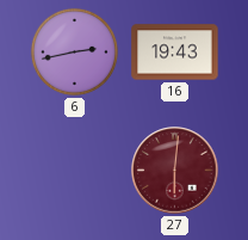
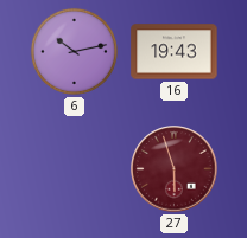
6: 2:43 -> 10:13
27: 6:01 -> 5:57
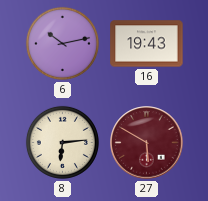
8: none -> 6:14
27: 5:57 -> 5:50
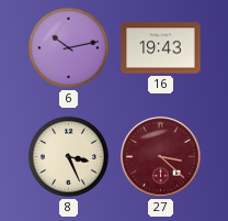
8: 6:14 -> 3:26
27: 5:50 -> 3:22
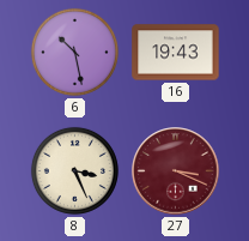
6: 10:13 -> 10:28
27: 3:22 -> 3:19
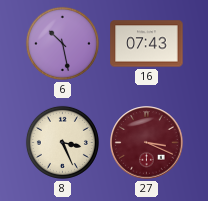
16: 19:43 -> 07:43
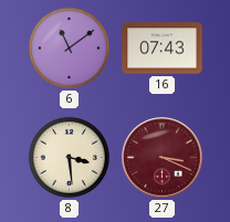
6: 10:28 -> 11:09
8: 3:26 -> 3:29
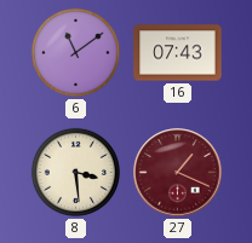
27: 3:19 -> 1:19
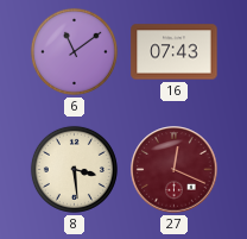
27: 1:19 -> 12:19
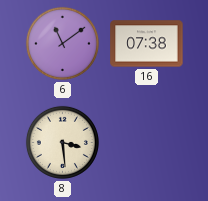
16: 07:43 -> 07:38
27: 12:19 -> none
